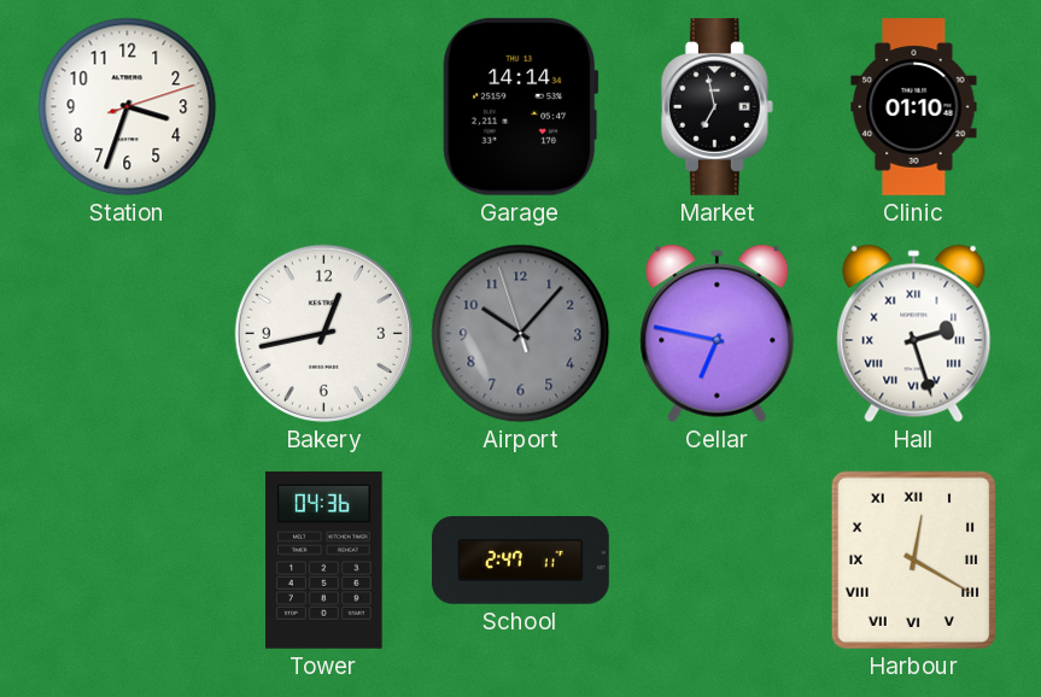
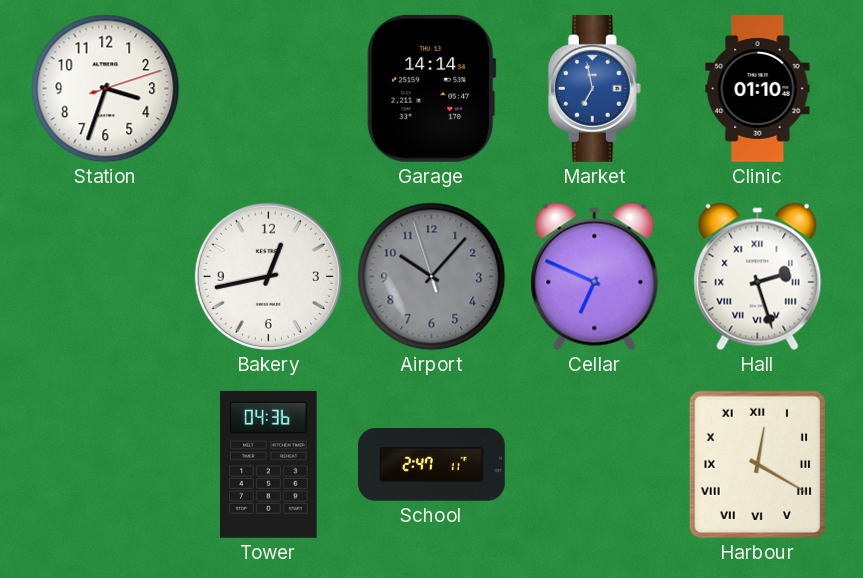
Market dial: black -> blue
Cellar: 6:47 -> 6:49
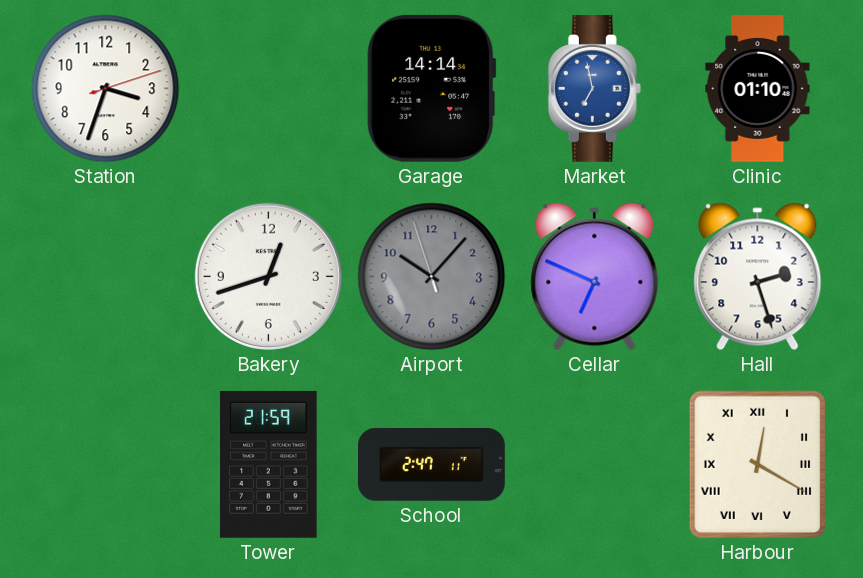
Bakery: 12:43 -> 12:42
Hall numerals: Roman -> Arabic
Tower: 04:36 -> 21:59
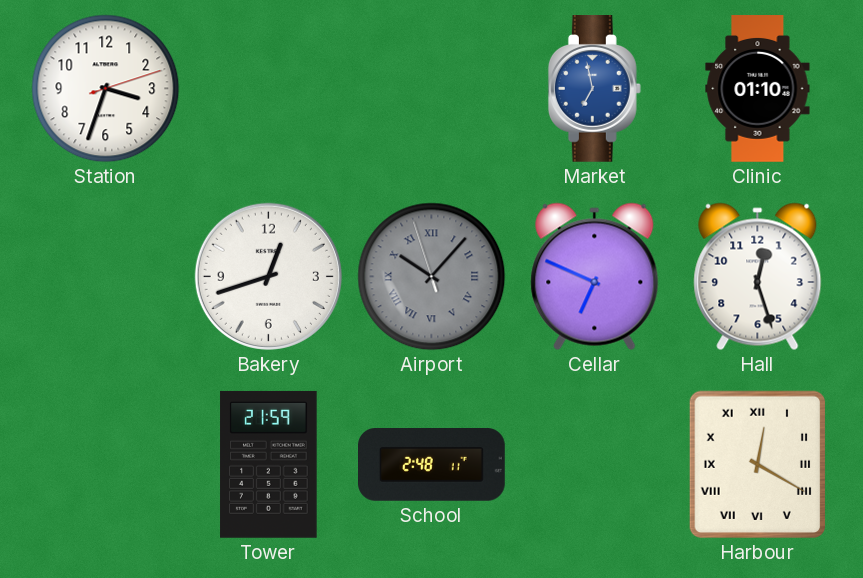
Garage: 14:14 -> none
Airport numerals: Arabic -> Roman
Hall: 2:27 -> 12:27
School: 2:47 -> 2:48
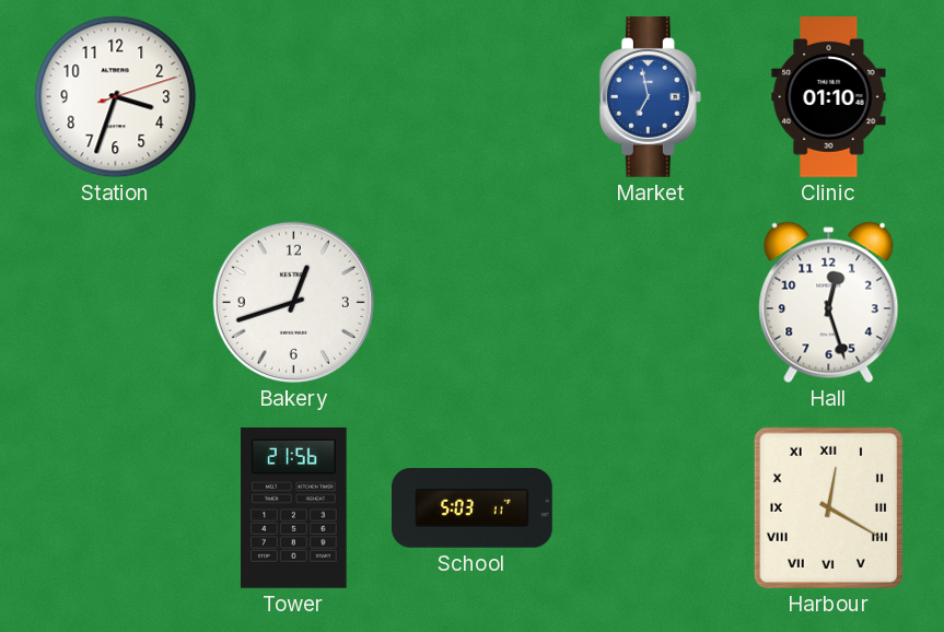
Airport: 10:06 -> none
Cellar: 6:49 -> none
Tower: 21:59 -> 21:56
School: 2:48 -> 5:03
